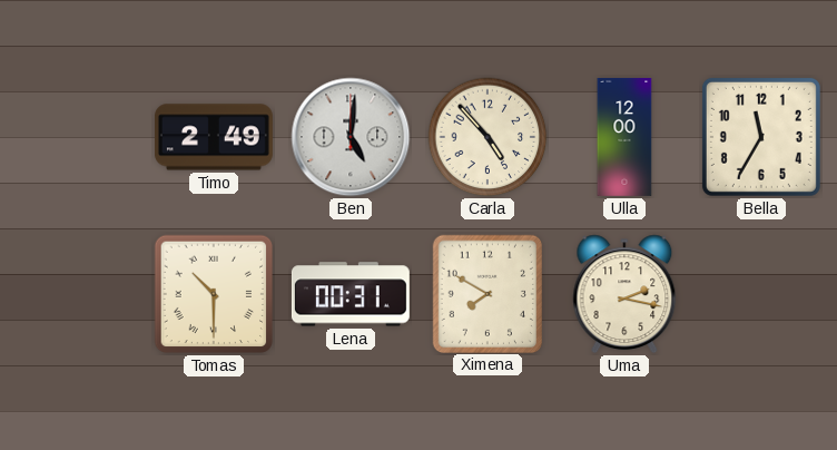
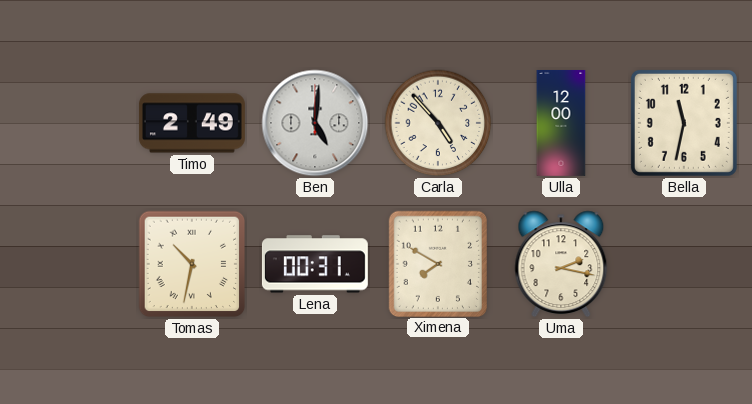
Bella: 11:35 -> 11:32
Tomas: 10:30 -> 10:32
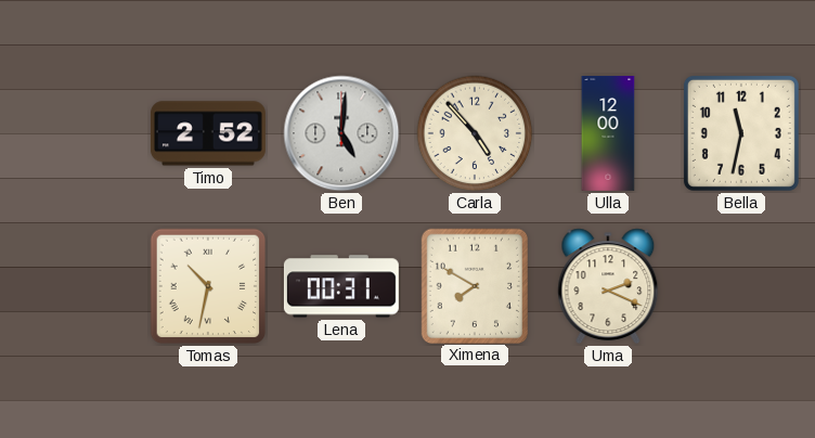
Timo: 2:49 -> 2:52
Uma: 2:17 -> 2:19
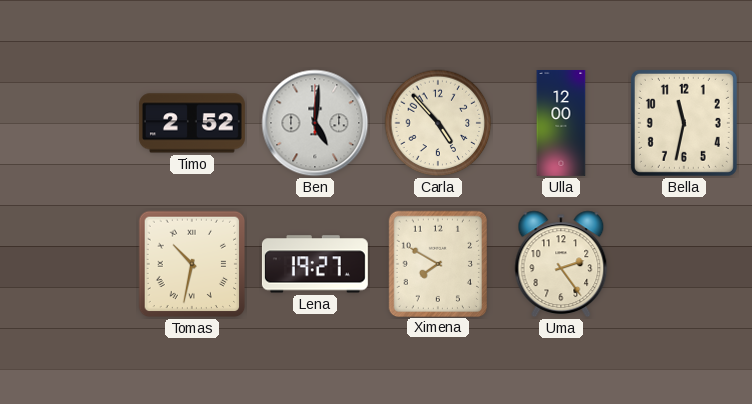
Lena: 00:31 -> 19:27
Uma: 2:19 -> 2:24
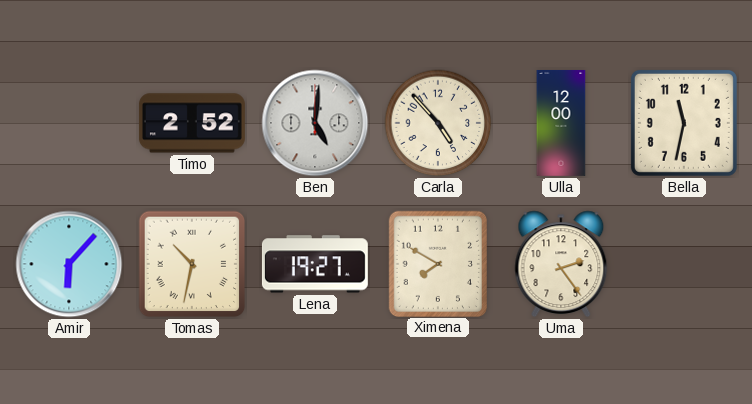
Amir: none -> 6:07
